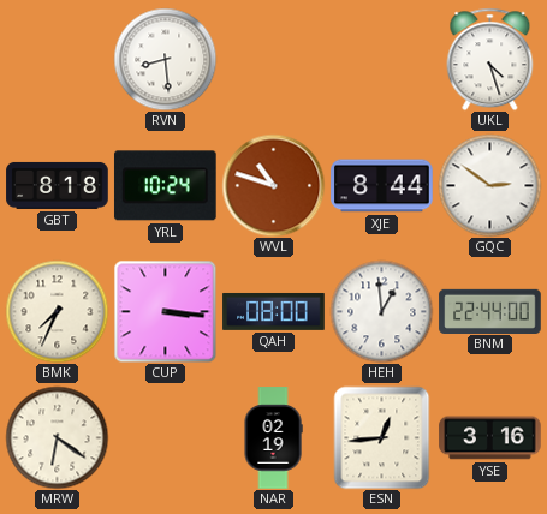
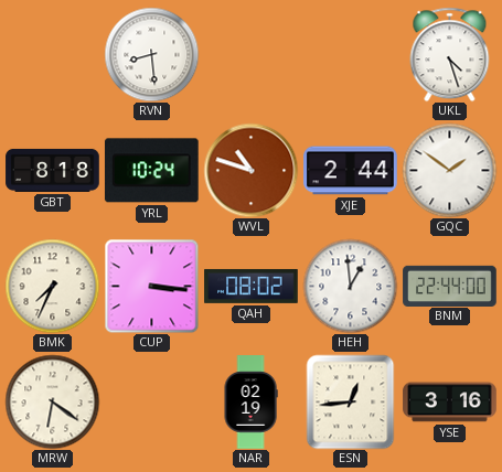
XJE: 8:44 -> 2:44
GQC: 2:51 -> 1:51
QAH: 08:00 -> 08:02
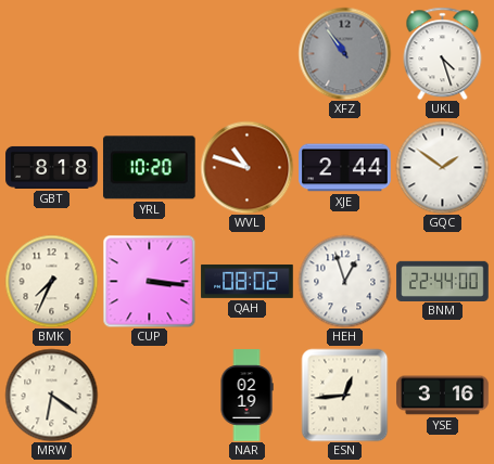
RVN: 8:29 -> none
XFZ: none -> 10:54
YRL: 10:24 -> 10:20
HEH: 12:59 -> 12:57
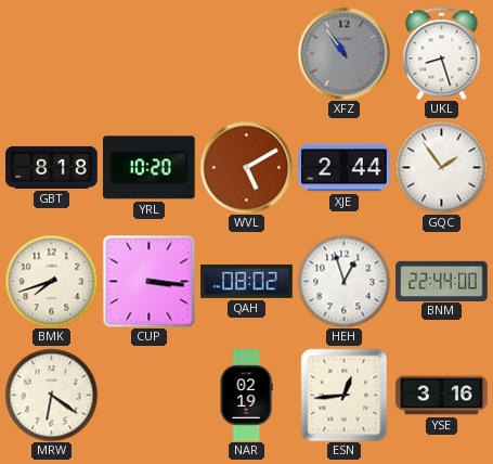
UKL: 4:27 -> 8:27
WVL: 10:48 -> 5:10
GQC: 1:51 -> 1:54
BMK: 7:34 -> 7:42
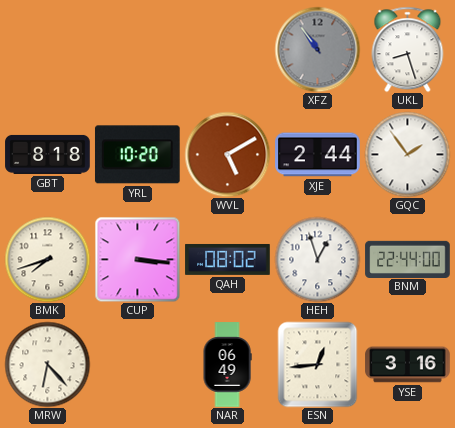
MRW: 6:21 -> 6:23
NAR: 02:19 -> 06:49
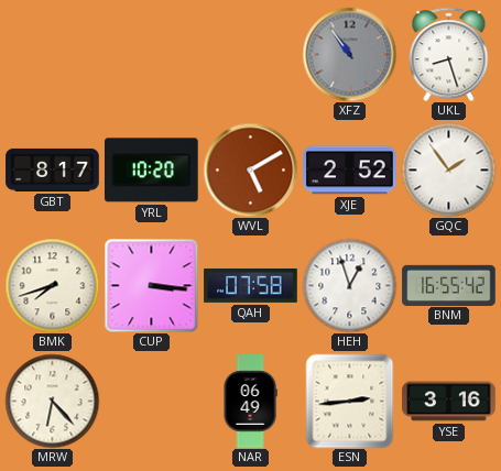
GBT: 8:18 -> 8:17
XJE: 2:44 -> 2:52
QAH: 08:02 -> 07:58
BNM: 22:44 -> 16:55
ESN: 12:44 -> 2:44
